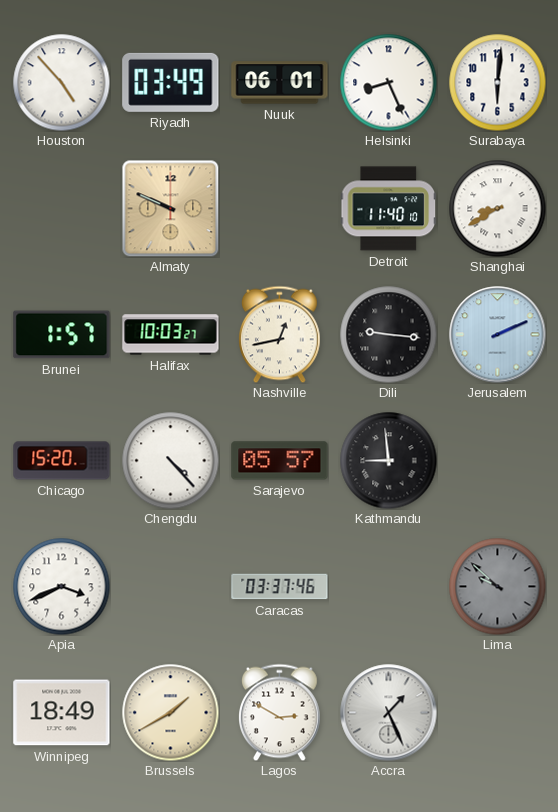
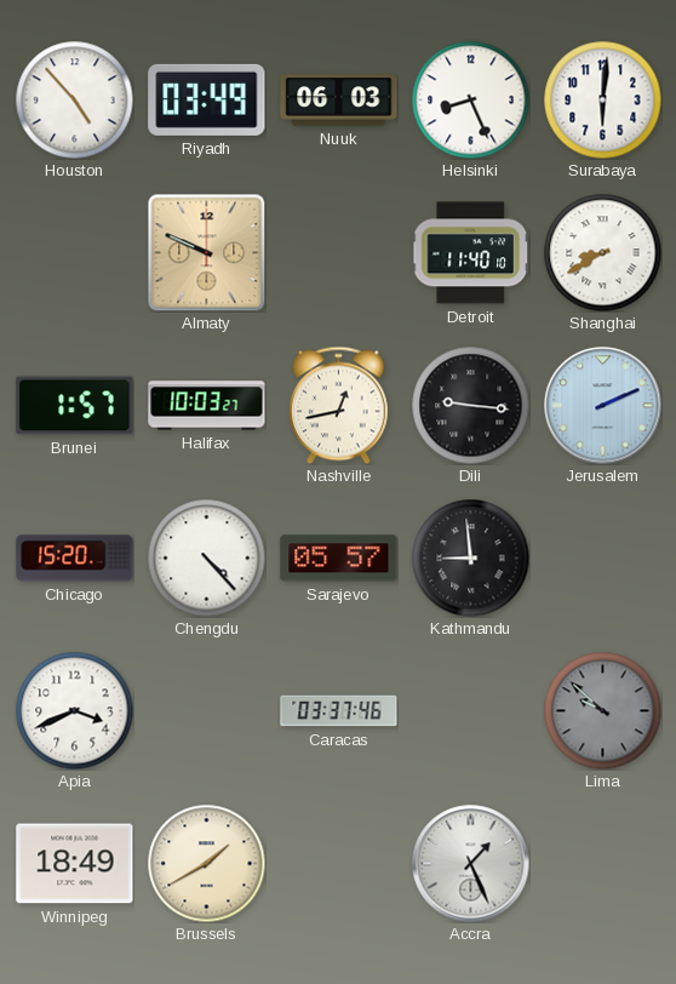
Nuuk: 06:01 -> 06:03
Lagos: 2:50 -> none
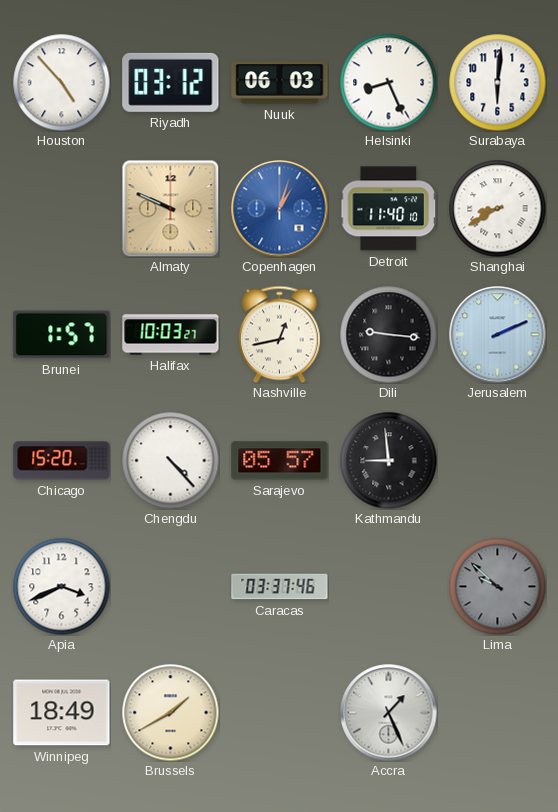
Riyadh: 03:49 -> 03:12
Copenhagen: none -> 1:03
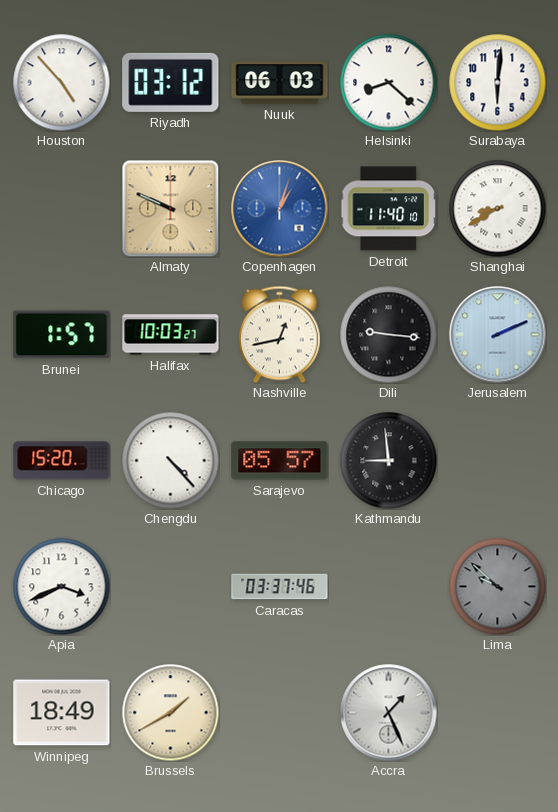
Helsinki: 8:26 -> 8:22
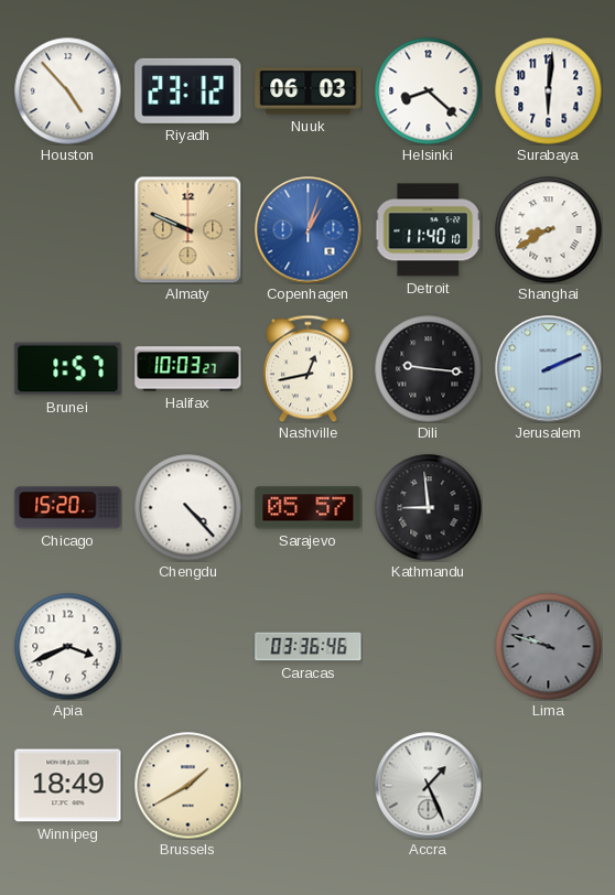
Riyadh: 03:12 -> 23:12
Caracas: 03:37 -> 03:36
Lima: 9:52 -> 9:48
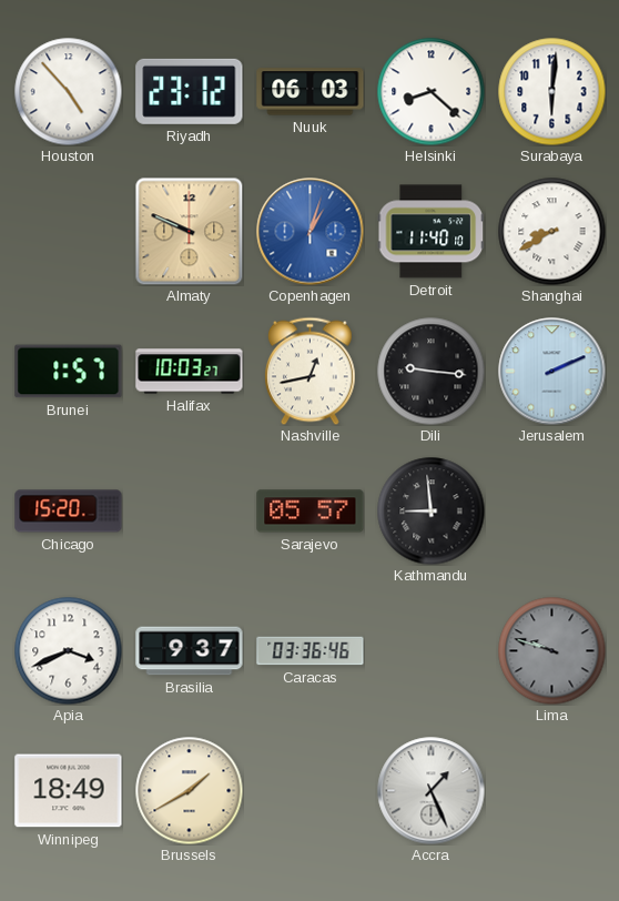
Chengdu: 4:23 -> none
Brasilia: none -> 9:37
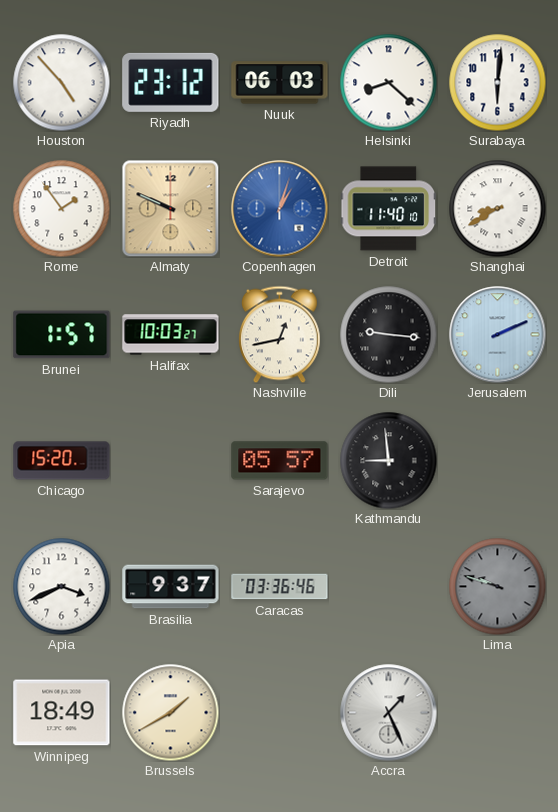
Rome: none -> 1:54
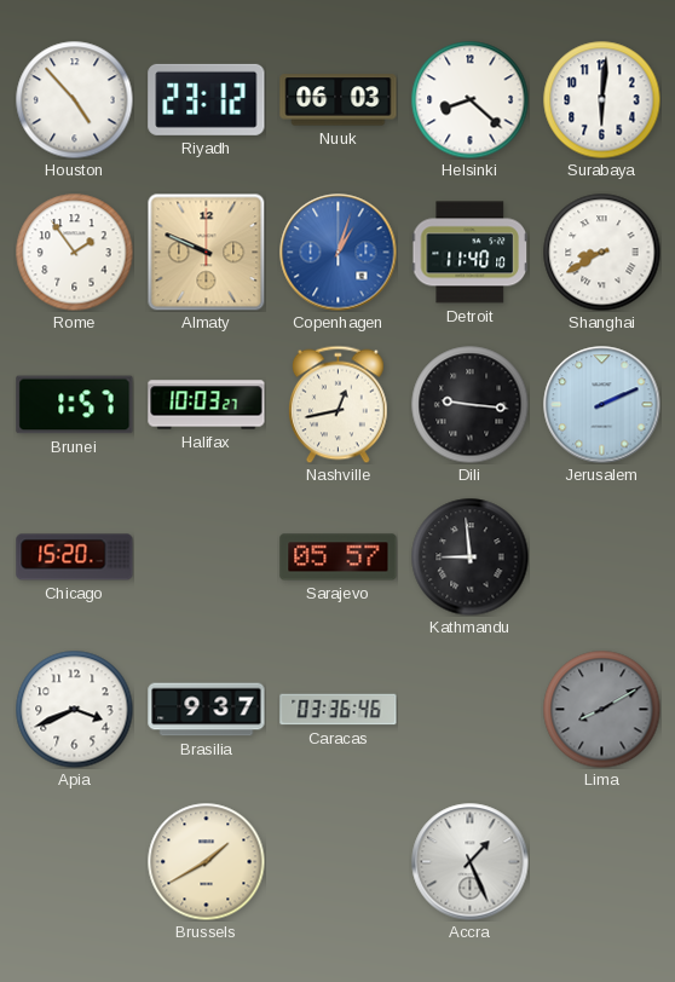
Lima: 9:48 -> 8:10
Winnipeg: 18:49 -> none
